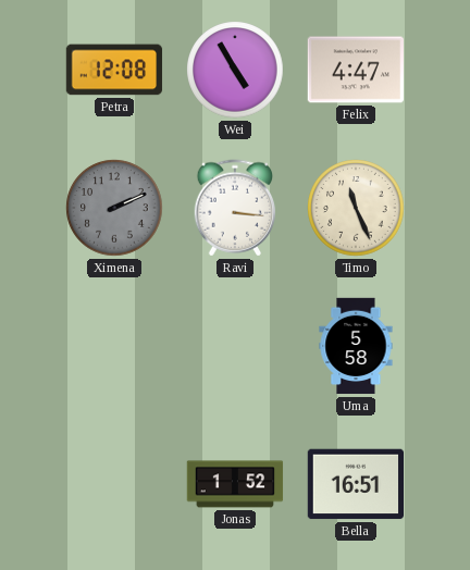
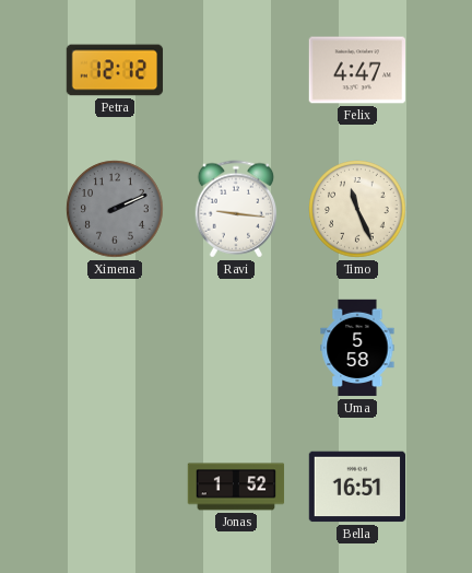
Petra: 12:08 -> 12:12
Wei: 4:55 -> none
Ravi: 3:16 -> 9:16
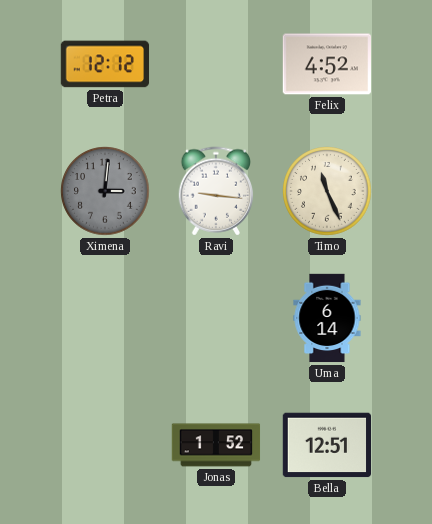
Felix: 4:47 -> 4:52
Ximena: 2:11 -> 3:01
Uma: 5:58 -> 6:14
Bella: 16:51 -> 12:51
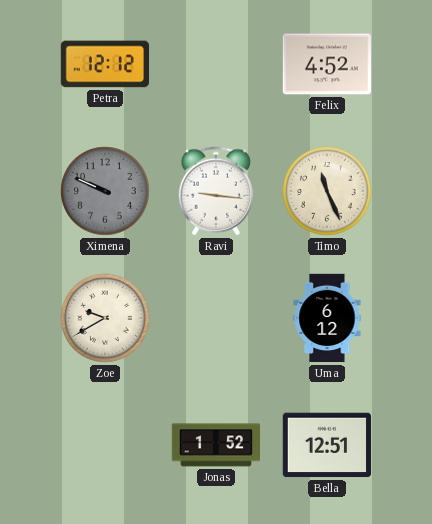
Ximena: 3:01 -> 9:49
Zoe: none -> 9:40
Uma: 6:14 -> 6:12
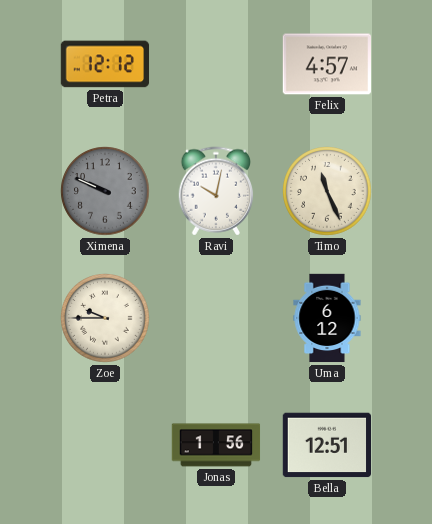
Felix: 4:52 -> 4:57
Ravi: 9:16 -> 10:02
Zoe: 9:40 -> 9:45
Jonas: 1:52 -> 1:56
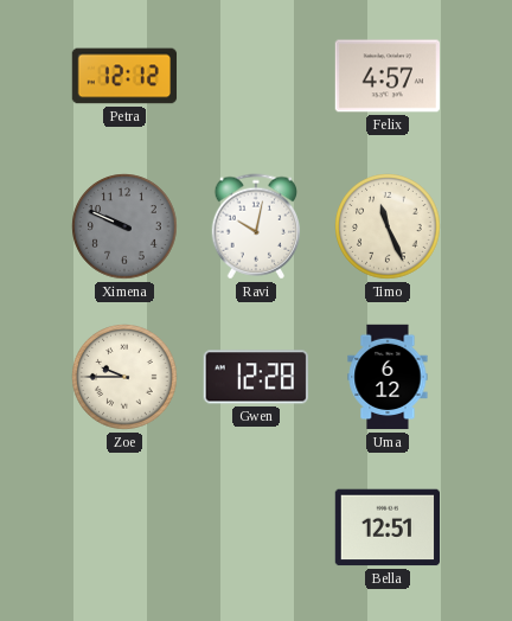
Gwen: none -> 12:28
Jonas: 1:56 -> none
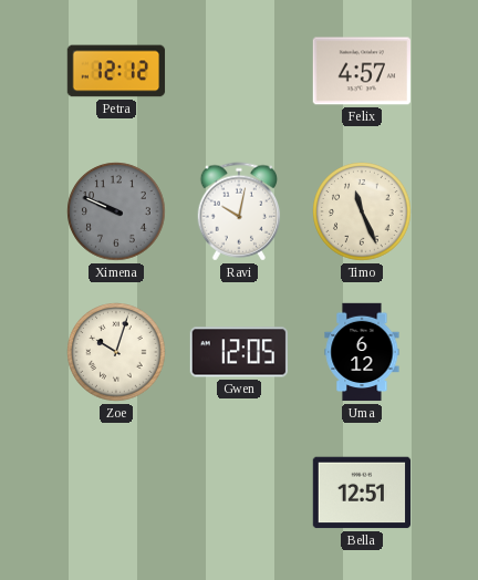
Zoe: 9:45 -> 10:03
Gwen: 12:28 -> 12:05
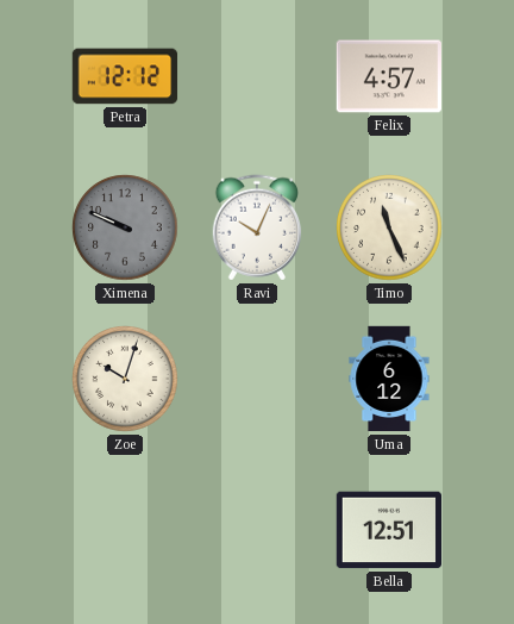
Ravi: 10:02 -> 10:04
Gwen: 12:05 -> none
